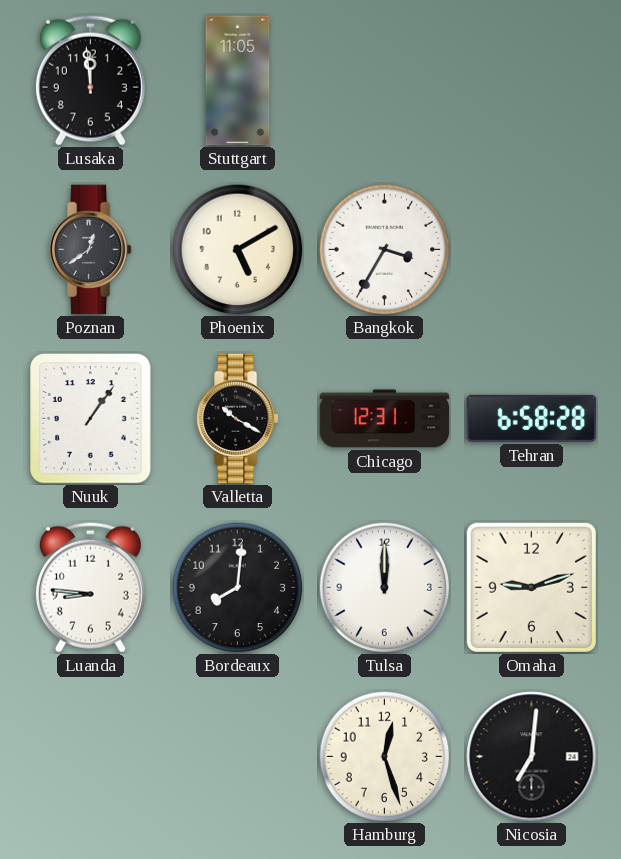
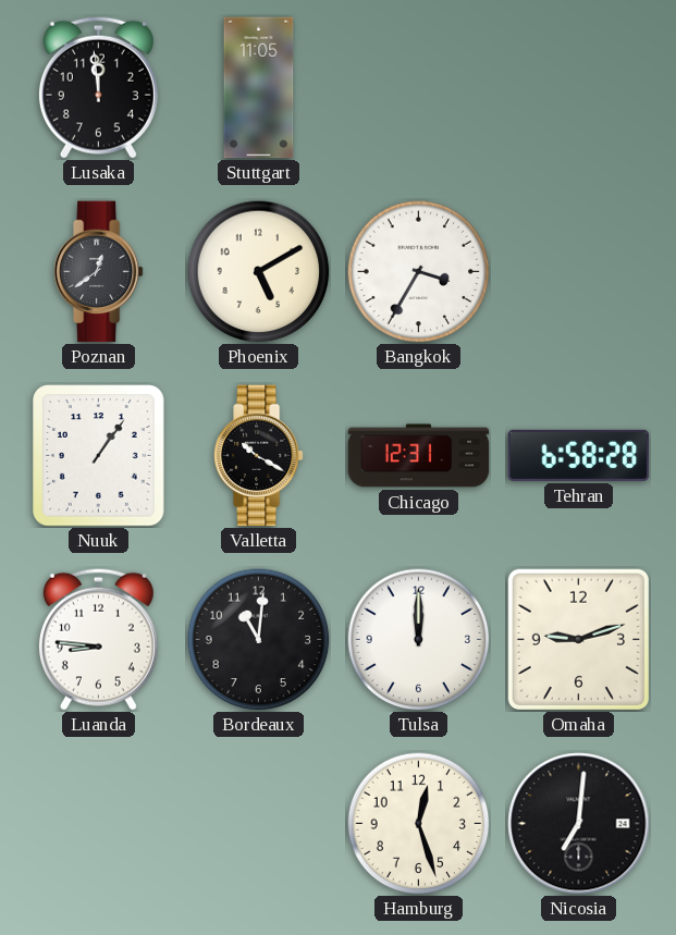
Bordeaux: 8:01 -> 11:01
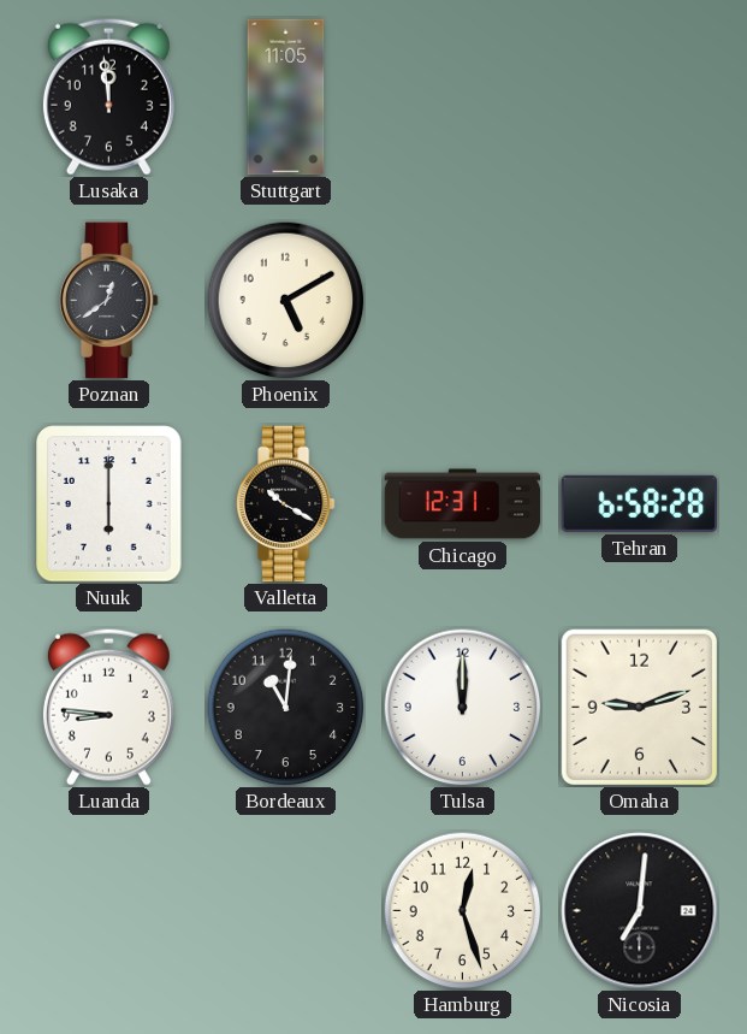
Bangkok: 3:35 -> none
Nuuk: 1:06 -> 6:00
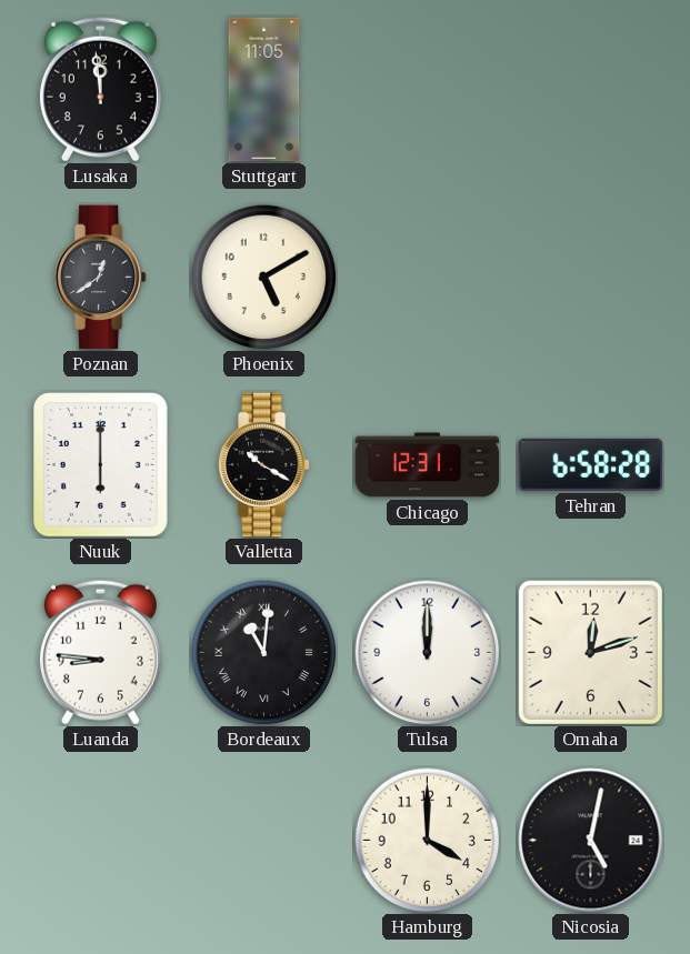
Bordeaux numerals: Arabic -> Roman
Omaha: 9:12 -> 12:12
Hamburg: 12:27 -> 4:00
Nicosia: 7:01 -> 5:02
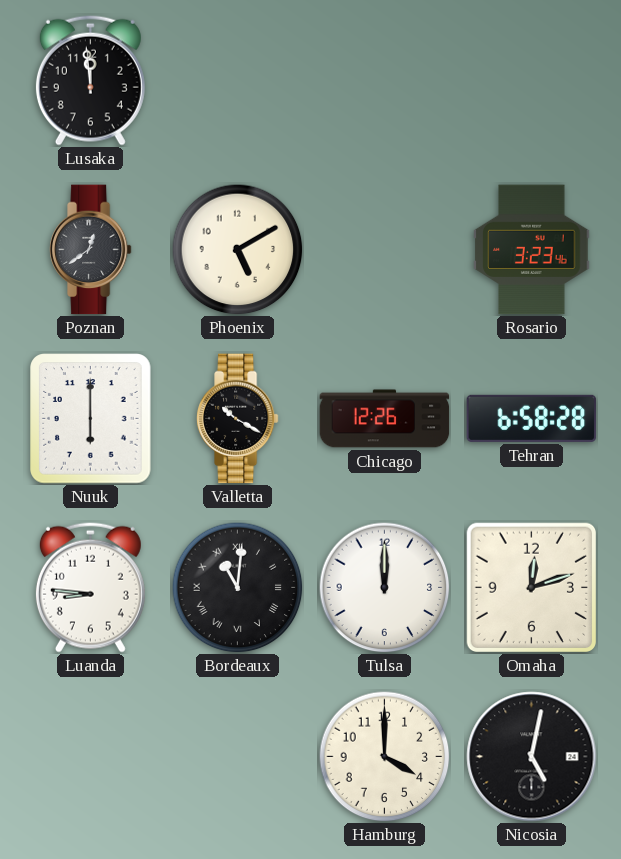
Stuttgart: 11:05 -> none
Rosario: none -> 3:23
Chicago: 12:31 -> 12:26
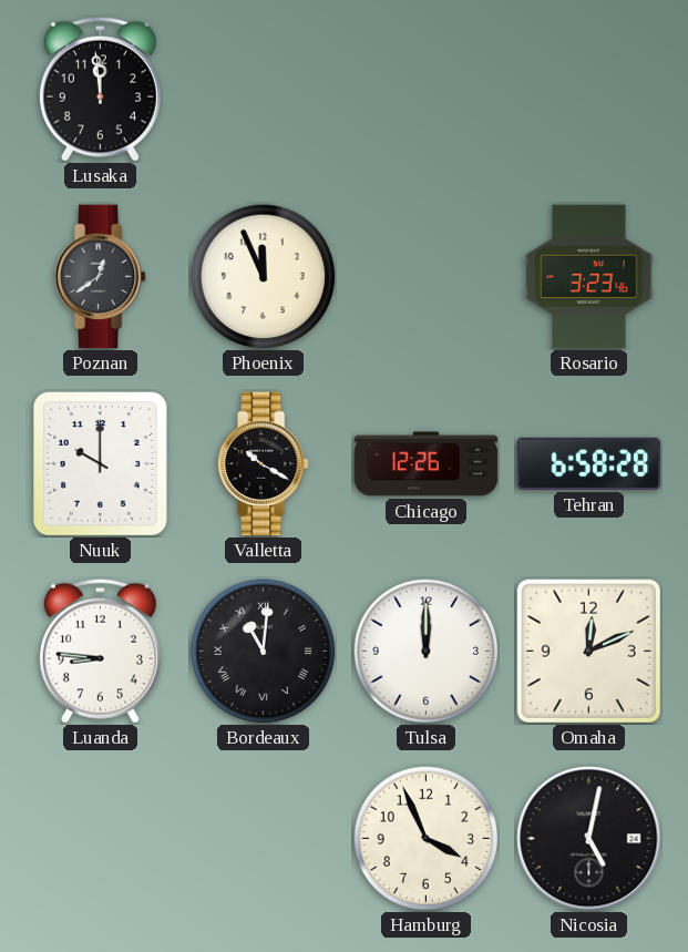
Phoenix: 5:10 -> 11:56
Nuuk: 6:00 -> 10:00
Omaha: 12:12 -> 12:11
Hamburg: 4:00 -> 3:56
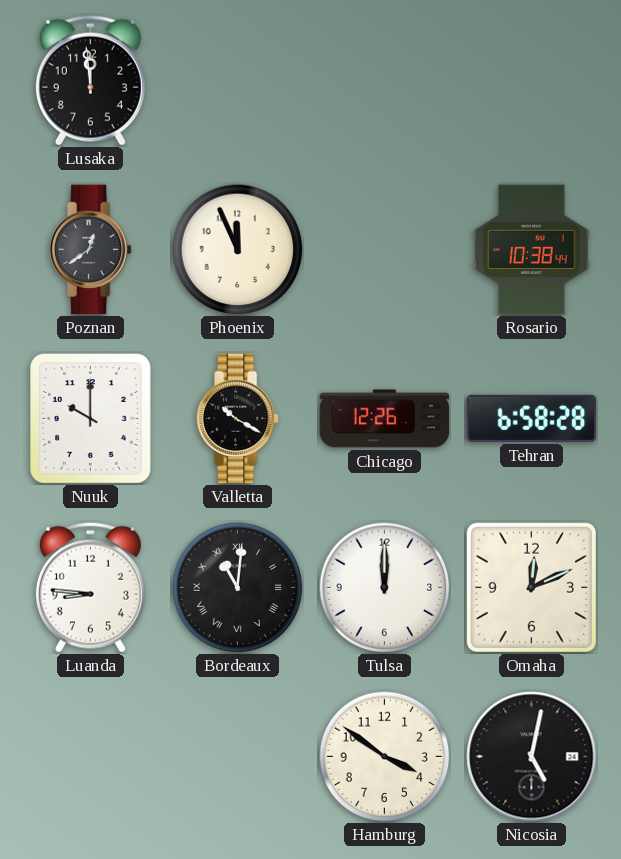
Rosario: 3:23 -> 10:38
Hamburg: 3:56 -> 3:51
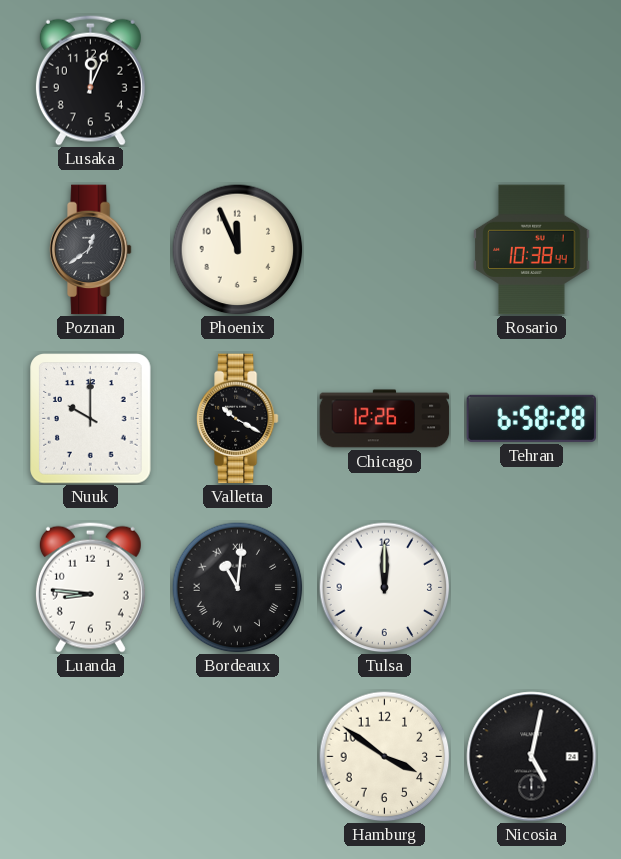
Lusaka: 11:59 -> 12:04
Omaha: 12:11 -> none
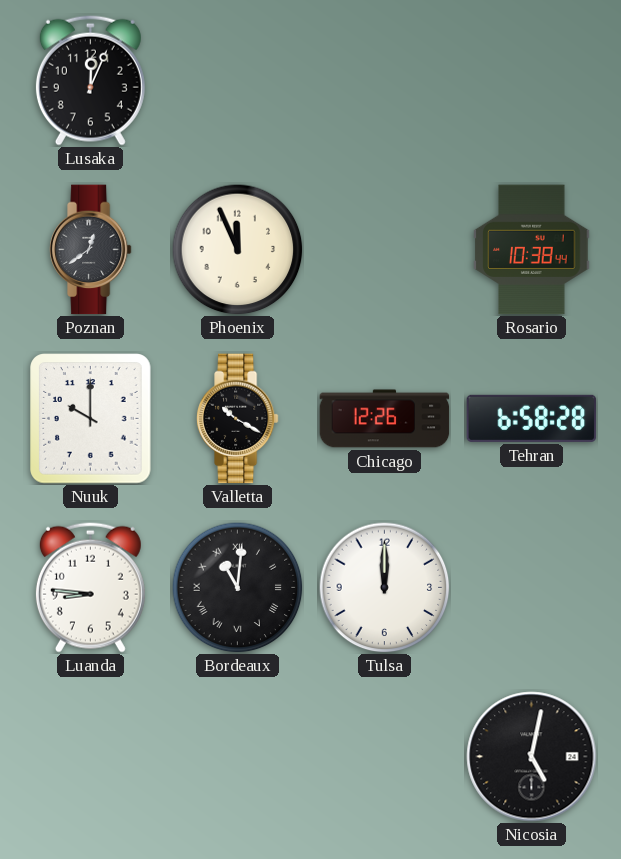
Hamburg: 3:51 -> none
